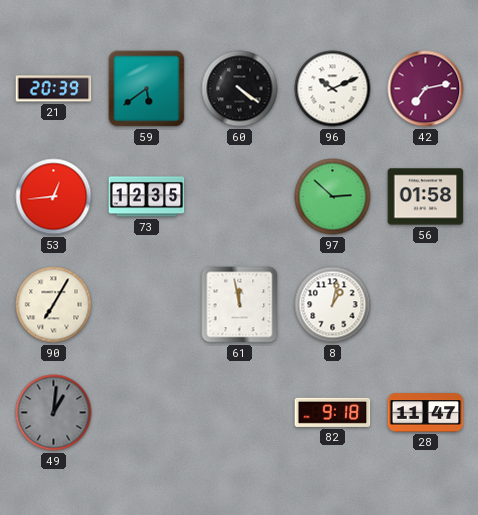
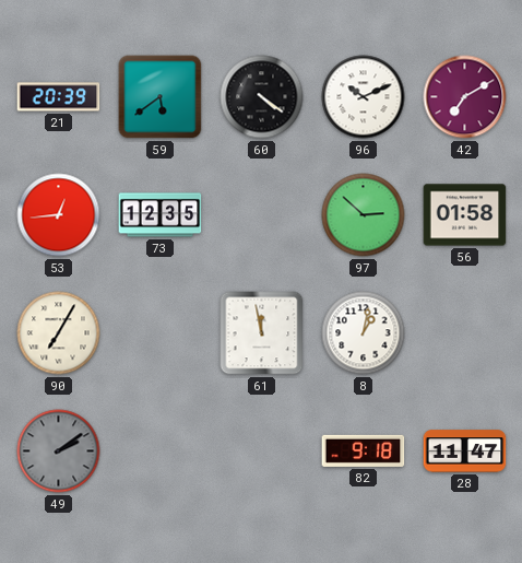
42: 7:13 -> 7:10
49: 1:01 -> 2:09
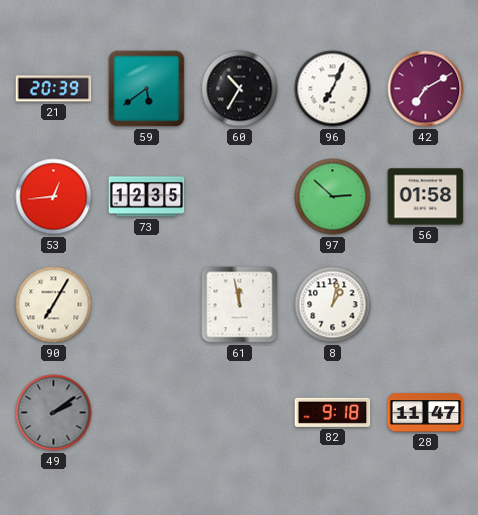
60: 4:21 -> 10:35
96: 10:11 -> 7:04
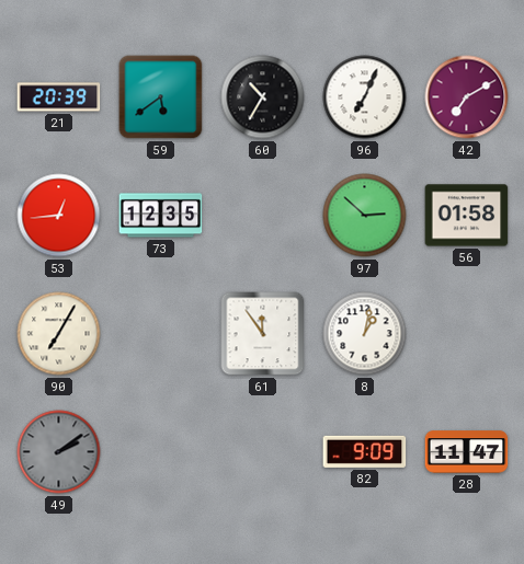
61: 11:58 -> 11:54
82: 9:18 -> 9:09
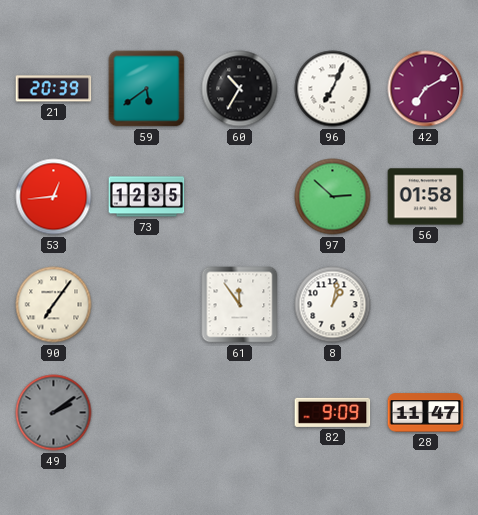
90: 7:05 -> 7:06
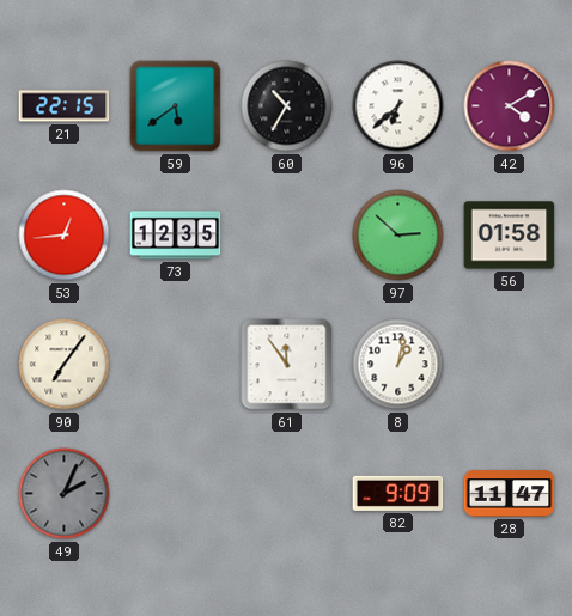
21: 20:39 -> 22:15
96: 7:04 -> 6:38
42: 7:10 -> 4:10
49: 2:09 -> 2:04
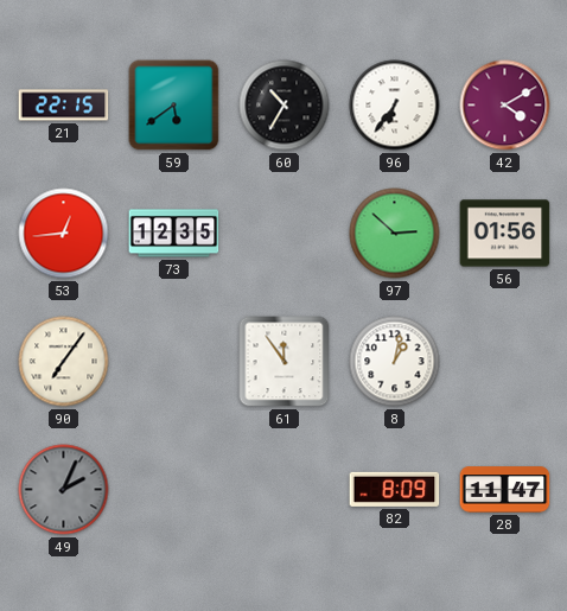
96: 6:38 -> 6:36
56: 01:58 -> 01:56
82: 9:09 -> 8:09
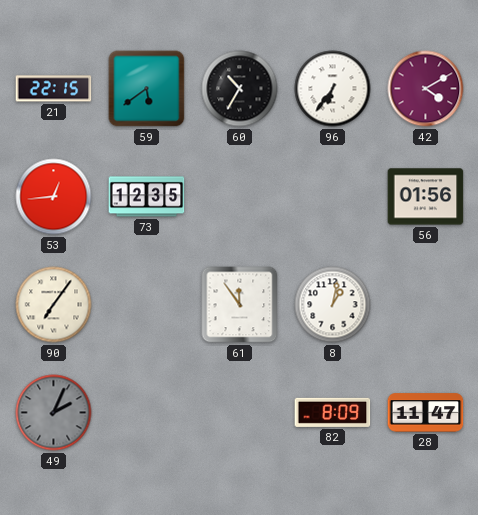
97: 2:52 -> none
